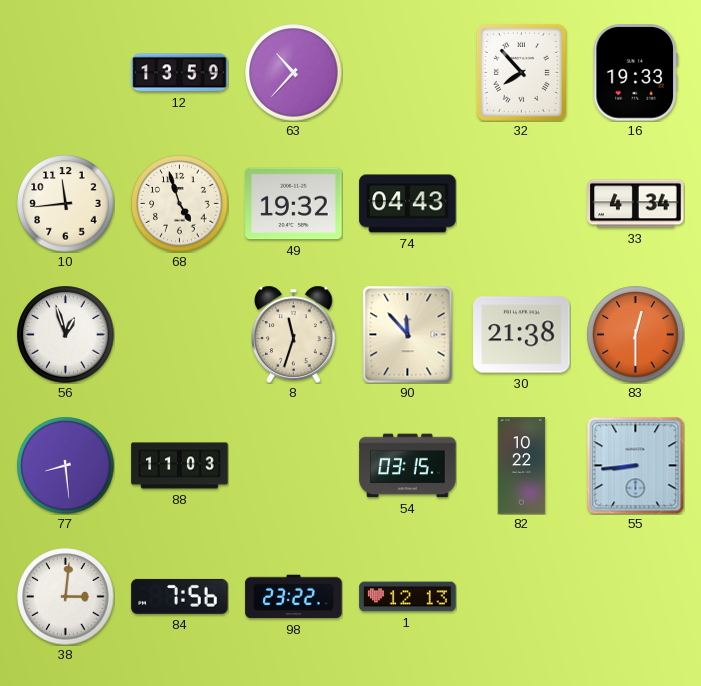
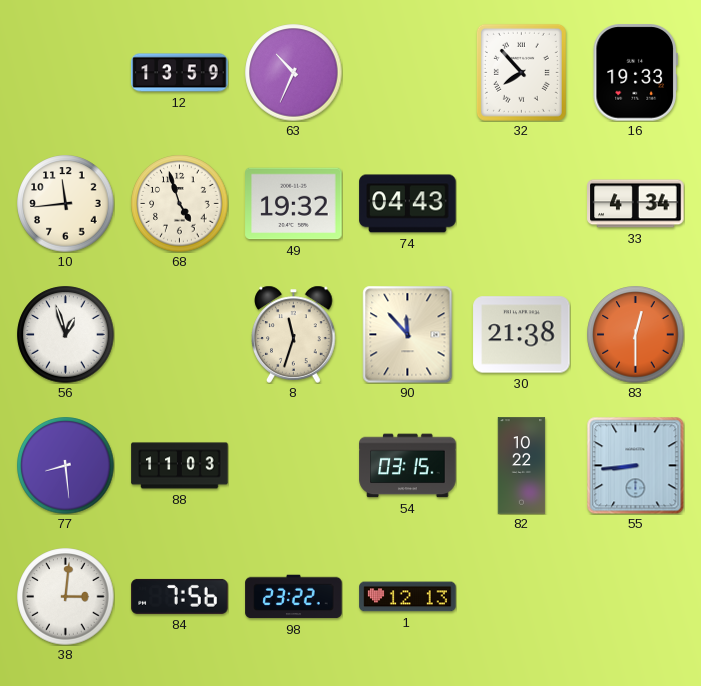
63: 10:37 -> 10:34
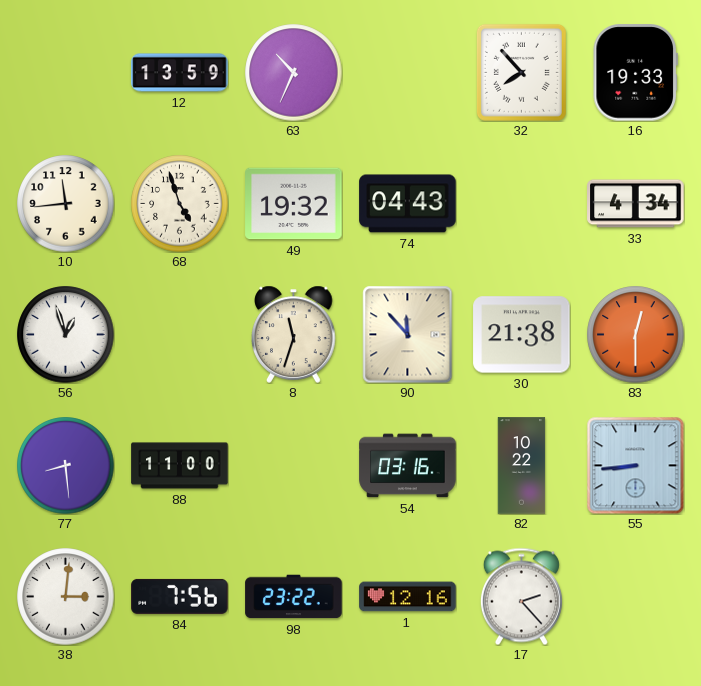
88: 11:03 -> 11:00
54: 03:15 -> 03:16
1: 12:13 -> 12:16
17: none -> 2:23
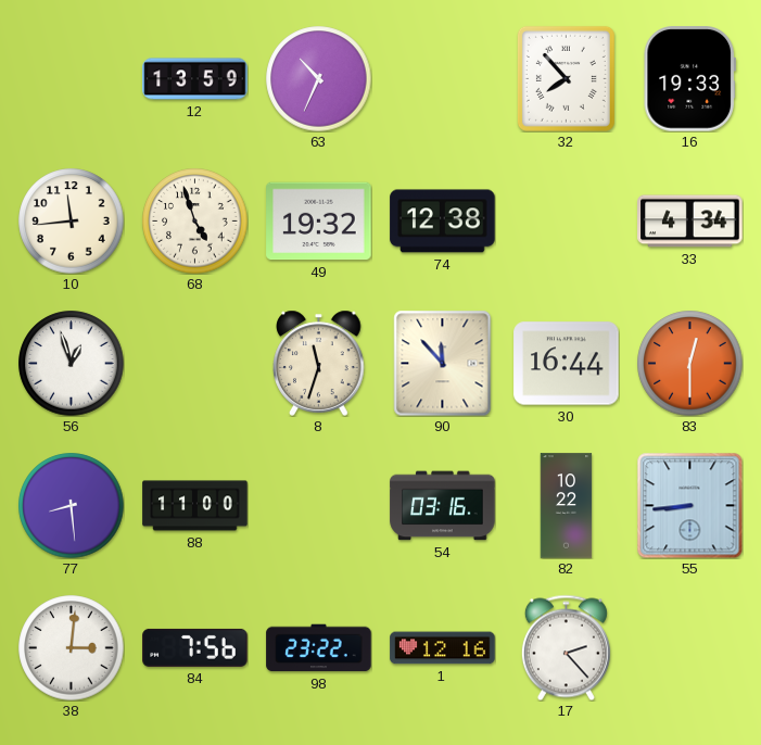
74: 04:43 -> 12:38
30: 21:38 -> 16:44
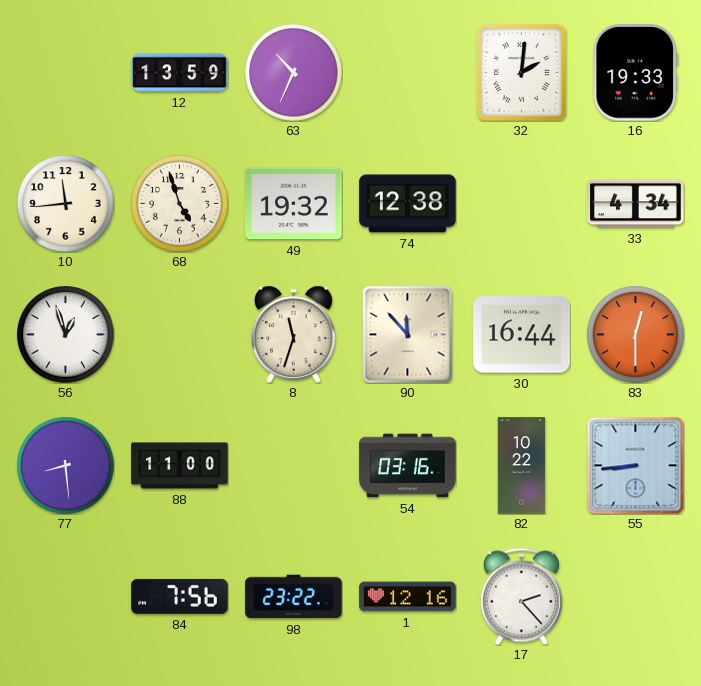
32: 7:53 -> 2:01
38: 3:01 -> none
